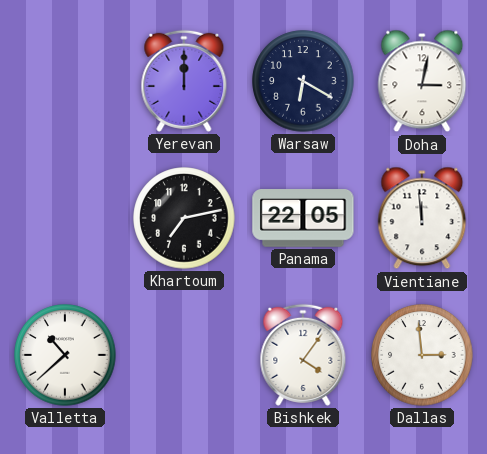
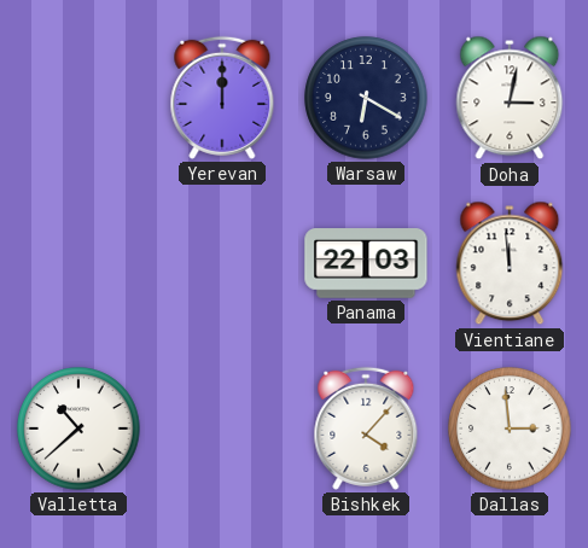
Khartoum: 7:13 -> none
Panama: 22:05 -> 22:03
Bishkek: 4:06 -> 4:07
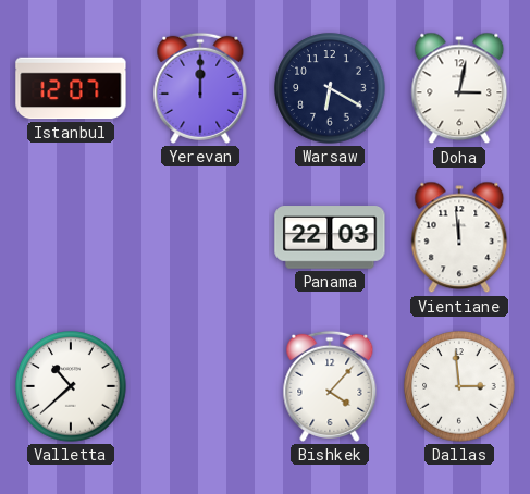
Istanbul: none -> 12:07
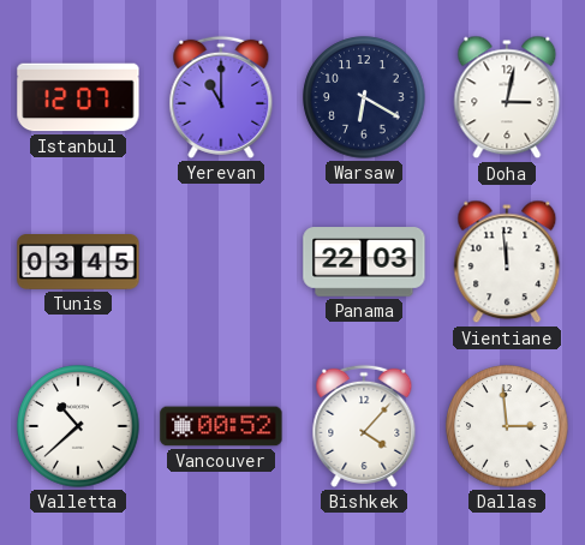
Yerevan: 12:00 -> 11:00
Tunis: none -> 03:45
Vancouver: none -> 00:52
